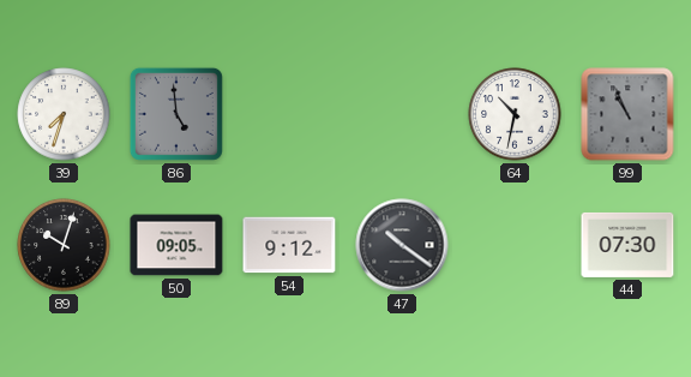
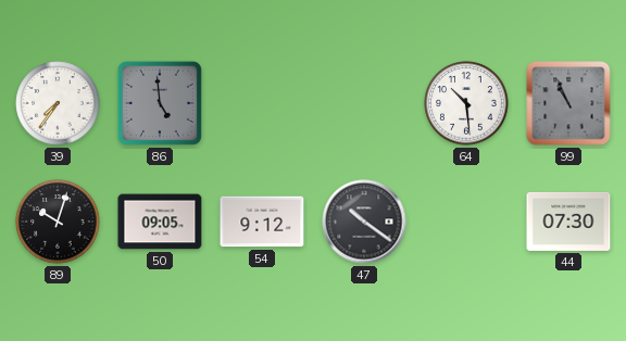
39: 7:33 -> 7:36
64: 10:32 -> 10:29
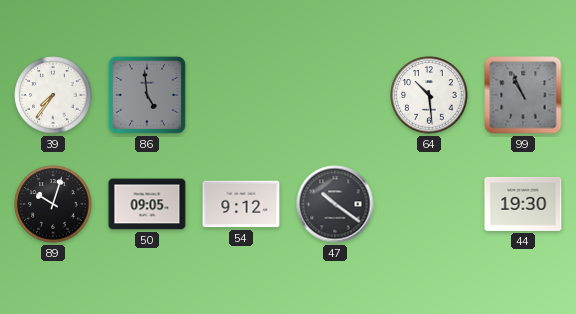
44: 07:30 -> 19:30
